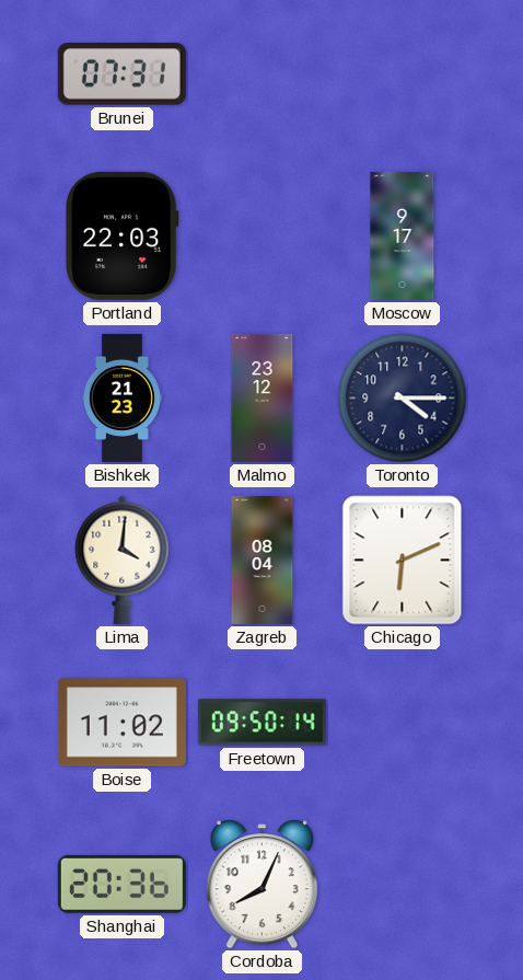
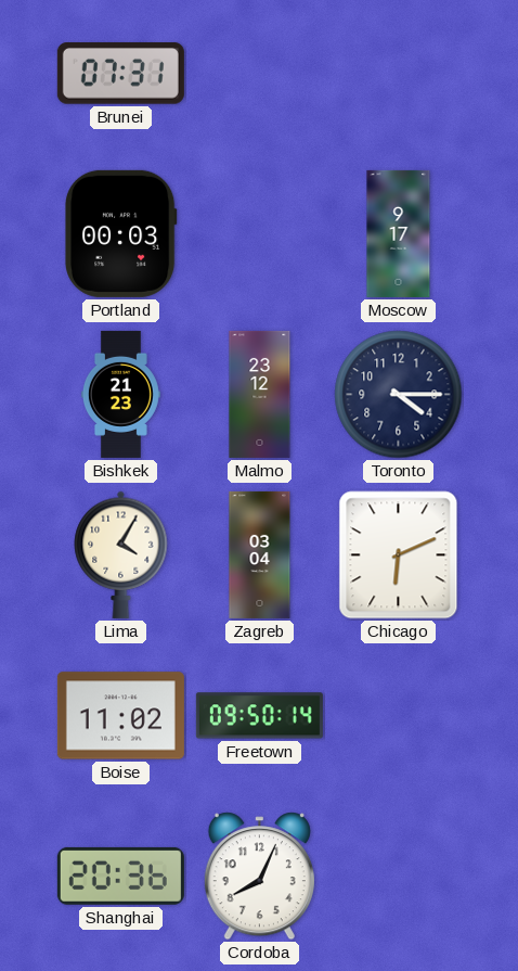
Portland: 22:03 -> 00:03
Lima: 4:01 -> 4:05
Zagreb: 08:04 -> 03:04
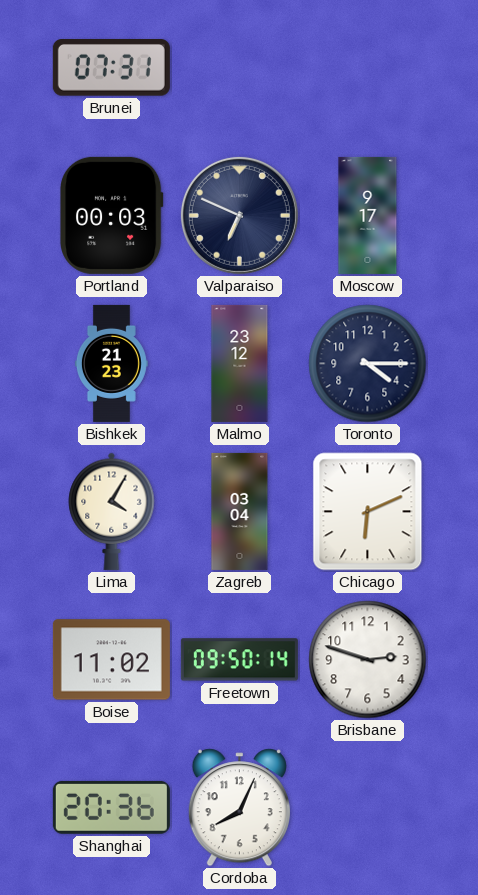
Valparaiso: none -> 6:49
Brisbane: none -> 2:48
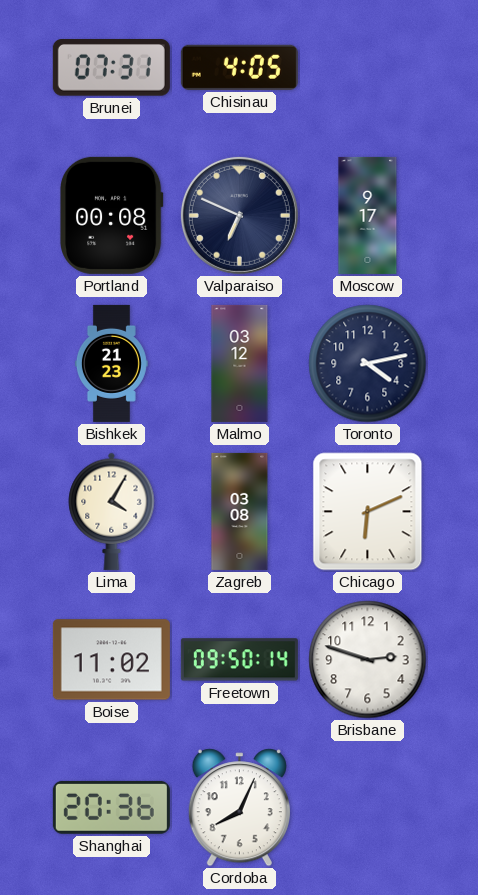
Chisinau: none -> 4:05
Portland: 00:03 -> 00:08
Malmo: 23:12 -> 03:12
Toronto: 4:15 -> 4:13
Zagreb: 03:04 -> 03:08
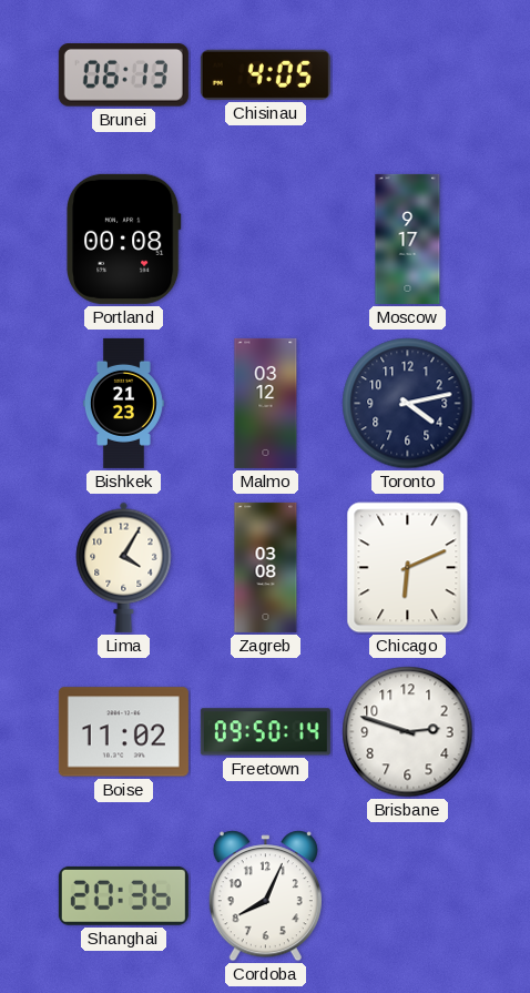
Brunei: 07:31 -> 06:13
Valparaiso: 6:49 -> none
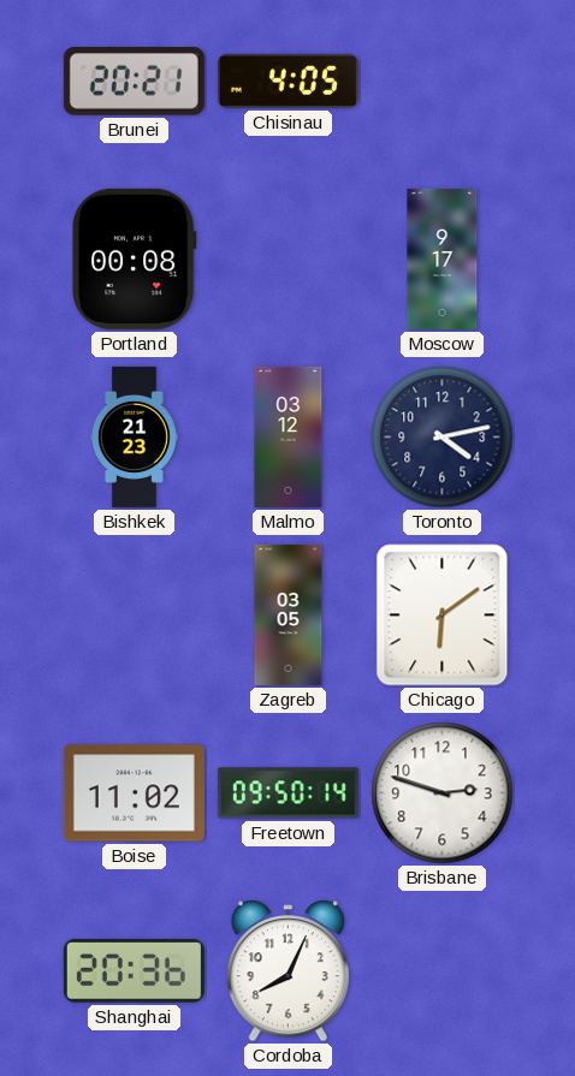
Brunei: 06:13 -> 20:21
Lima: 4:05 -> none
Zagreb: 03:08 -> 03:05
Chicago: 6:11 -> 6:09
